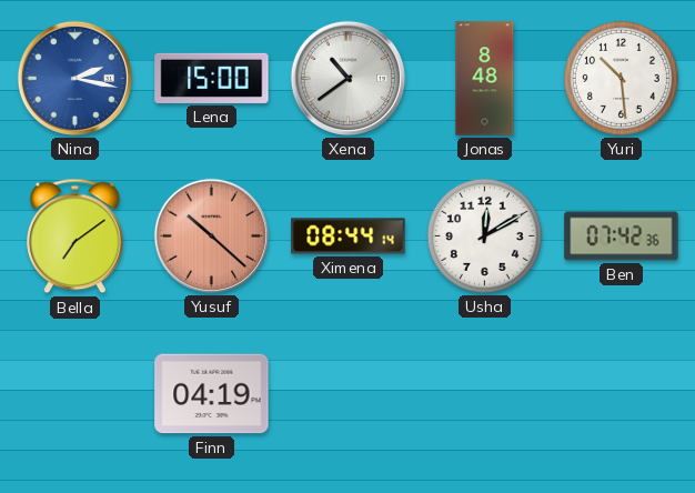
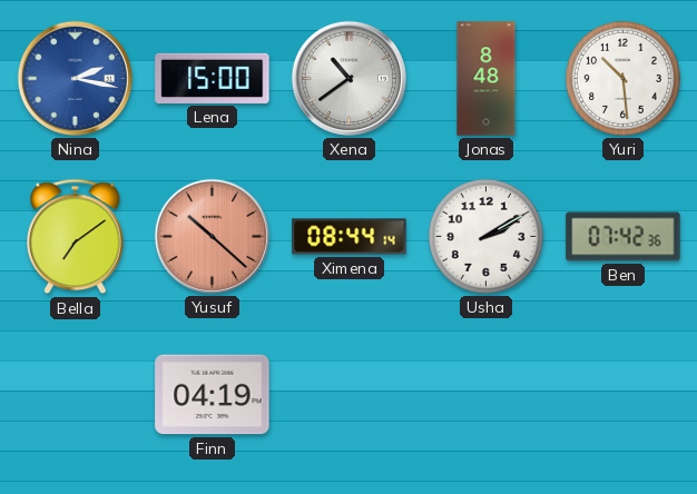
Usha: 12:10 -> 2:10
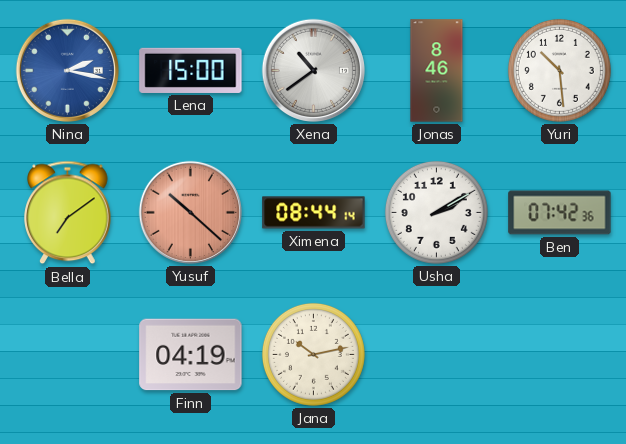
Jonas: 8:48 -> 8:46
Jana: none -> 10:13
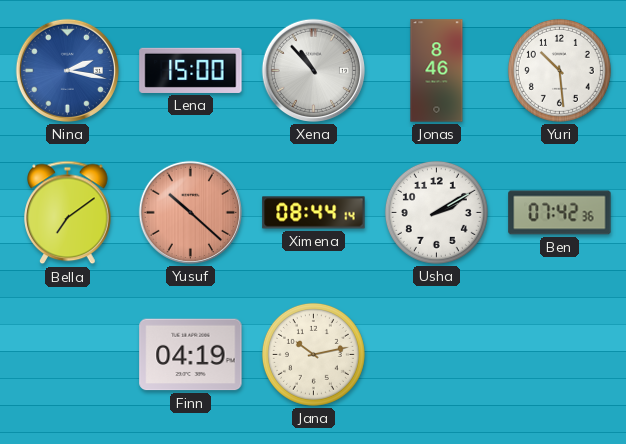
Xena: 10:39 -> 10:53
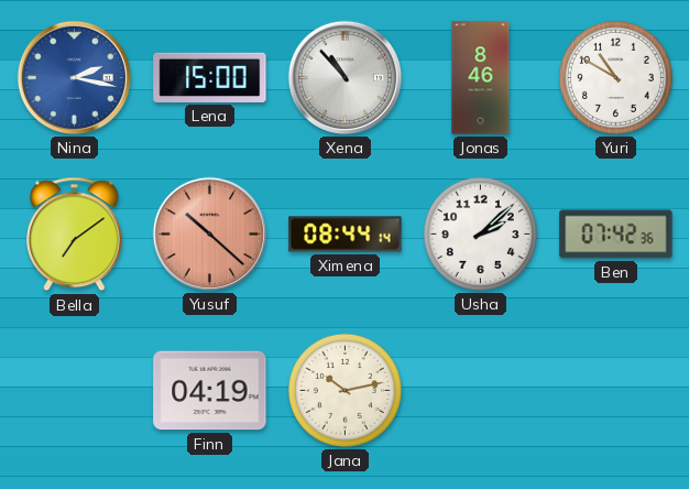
Yuri: 10:29 -> 10:50
Usha: 2:10 -> 2:08
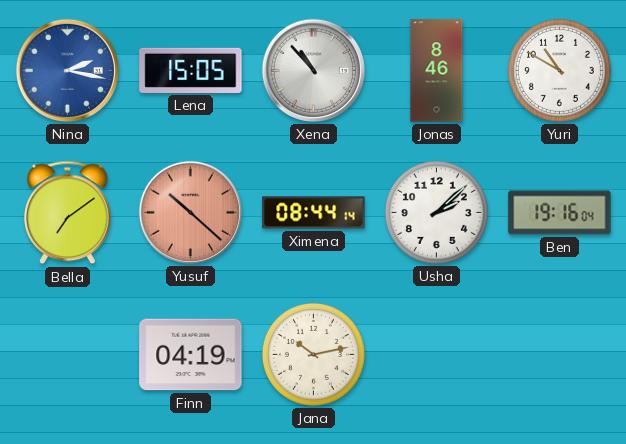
Lena: 15:00 -> 15:05
Ben: 07:42 -> 19:16
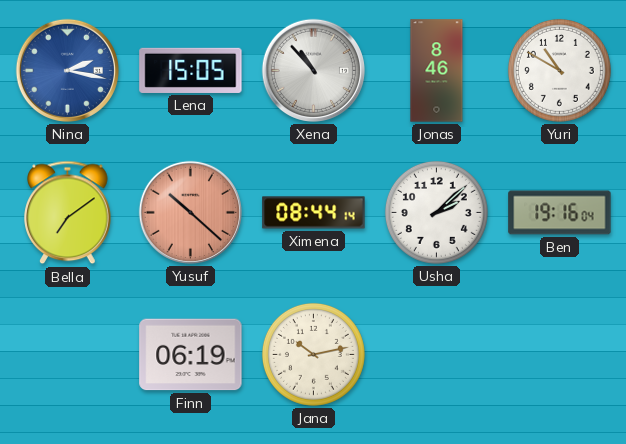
Finn: 04:19 -> 06:19
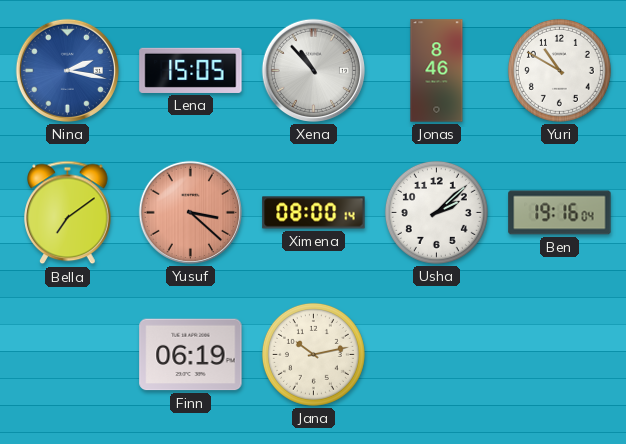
Yusuf: 10:22 -> 3:22
Ximena: 08:44 -> 08:00
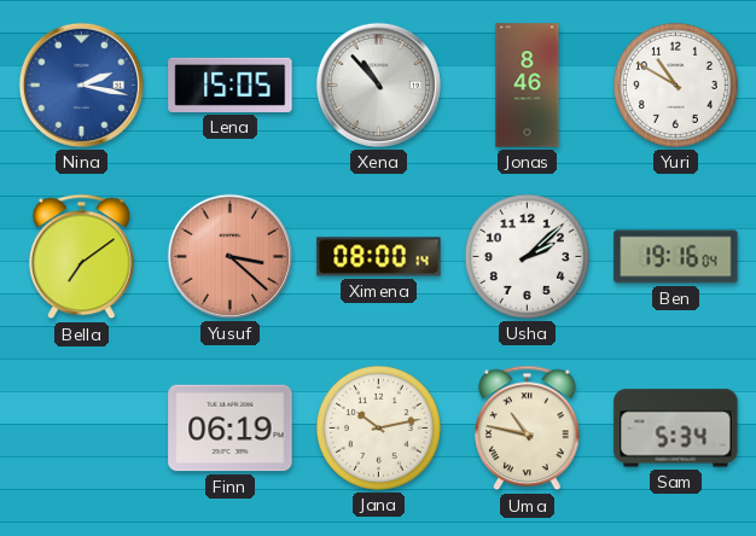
Uma: none -> 10:47
Sam: none -> 5:34
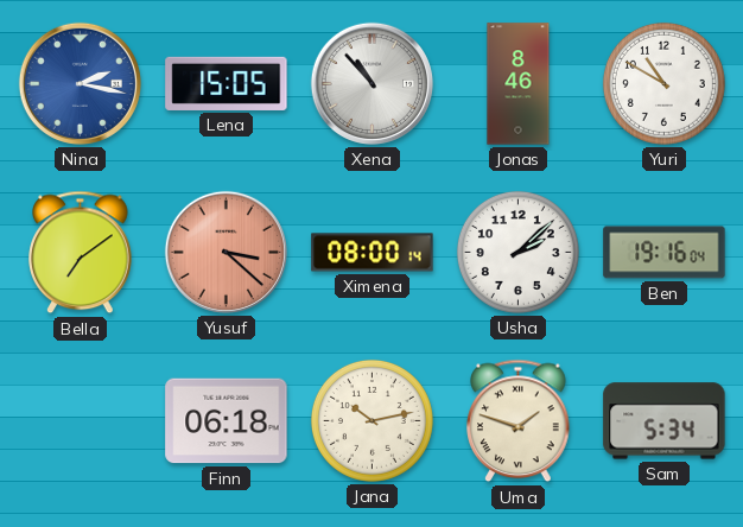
Finn: 06:19 -> 06:18
Uma: 10:47 -> 1:48
